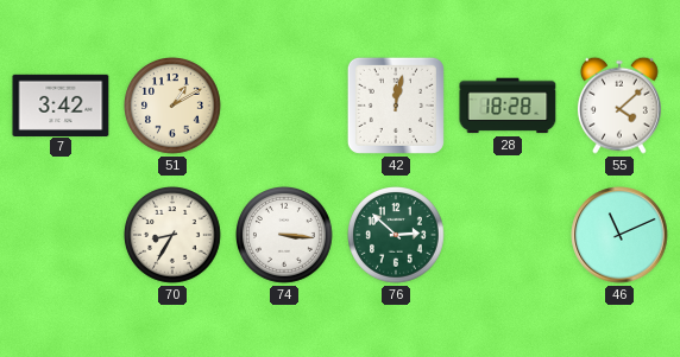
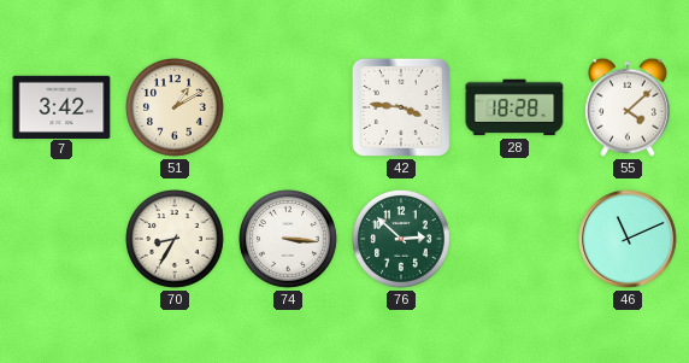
42: 12:02 -> 3:46
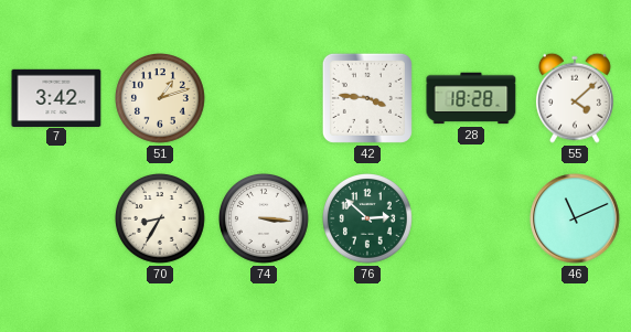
51: 1:10 -> 1:12
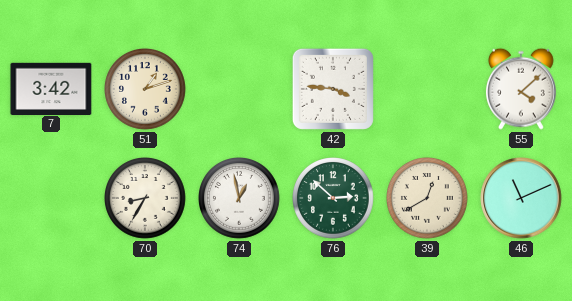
28: 18:28 -> none
74: 3:16 -> 12:58
39: none -> 12:40
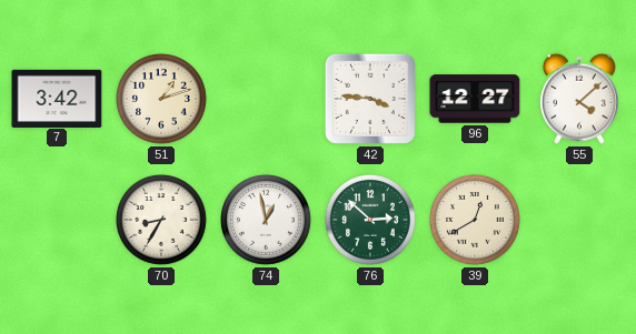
96: none -> 12:27
46: 11:11 -> none
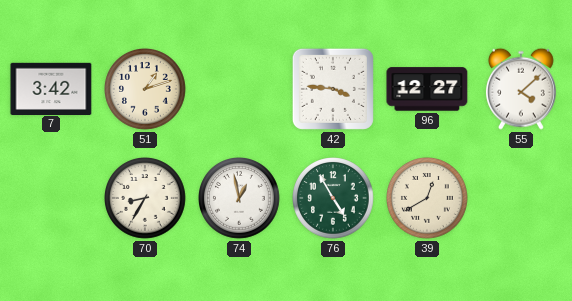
76: 2:52 -> 4:55
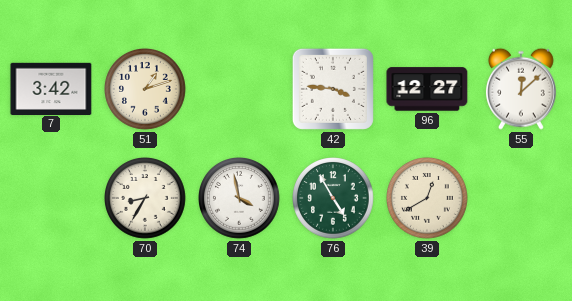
55: 4:08 -> 12:08
74: 12:58 -> 3:58
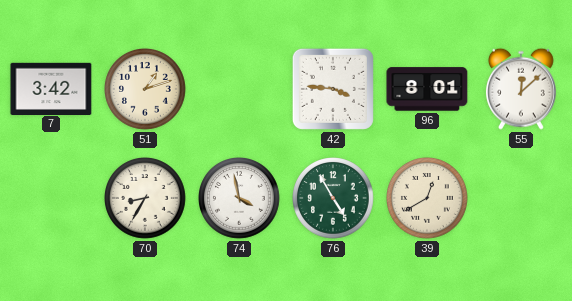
96: 12:27 -> 8:01
